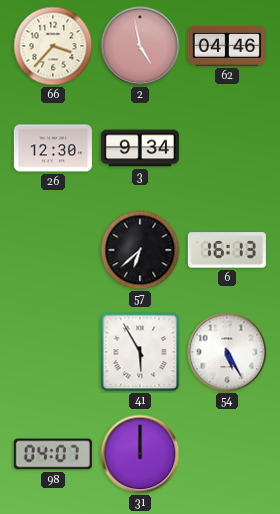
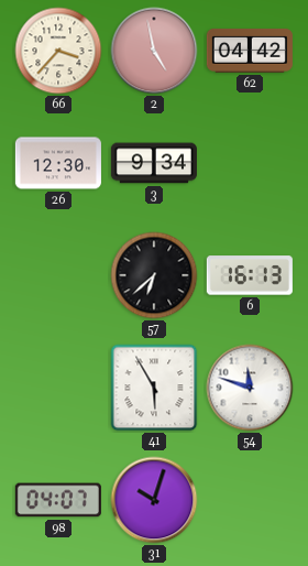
62: 04:46 -> 04:42
54: 5:25 -> 11:48
31: 12:00 -> 10:03
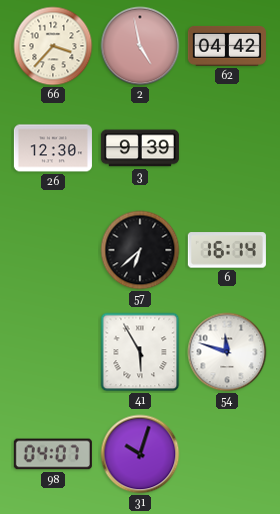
3: 9:34 -> 9:39
6: 16:13 -> 16:14
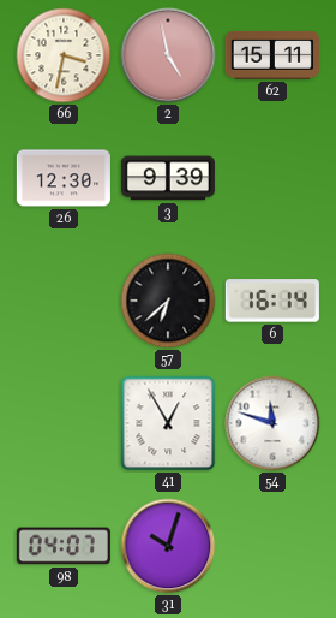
66: 3:37 -> 3:32
62: 04:42 -> 15:11
41: 5:55 -> 12:55
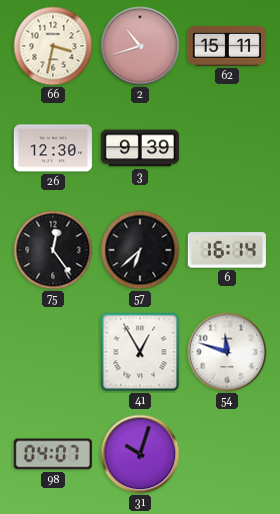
2: 4:58 -> 10:42
75: none -> 12:24
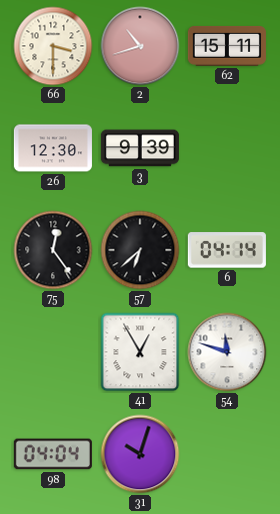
66: 3:32 -> 3:30
6: 16:14 -> 04:14
98: 04:07 -> 04:04
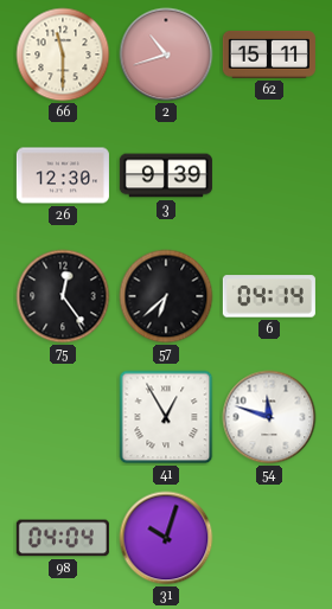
66: 3:30 -> 11:30
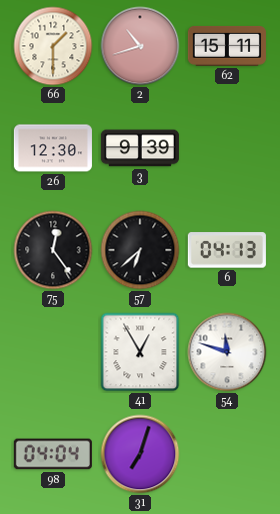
66: 11:30 -> 1:30
6: 04:14 -> 04:13
31: 10:03 -> 7:03
